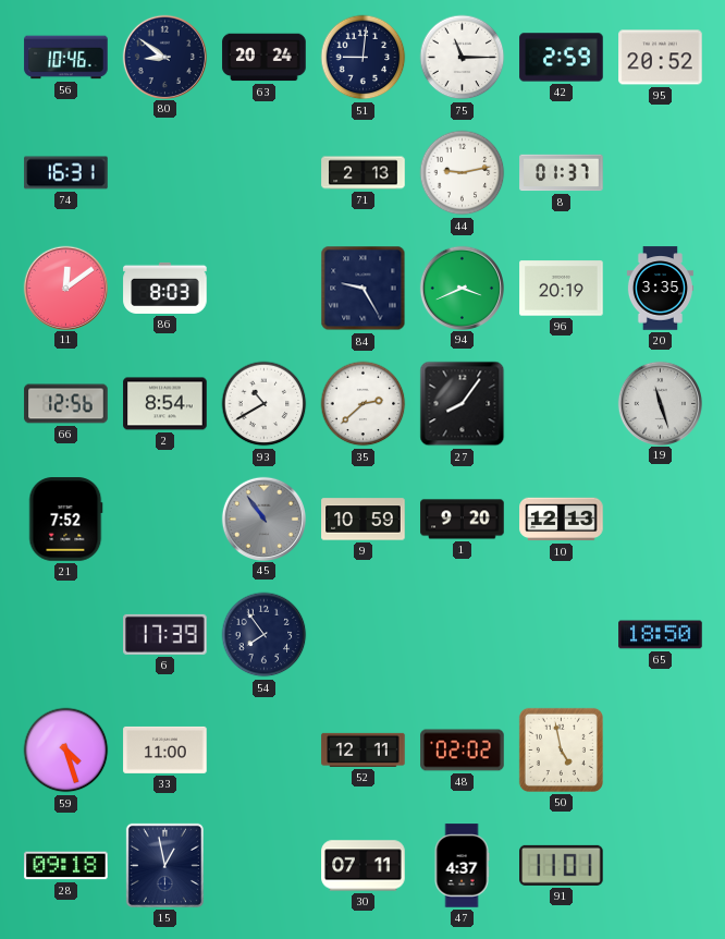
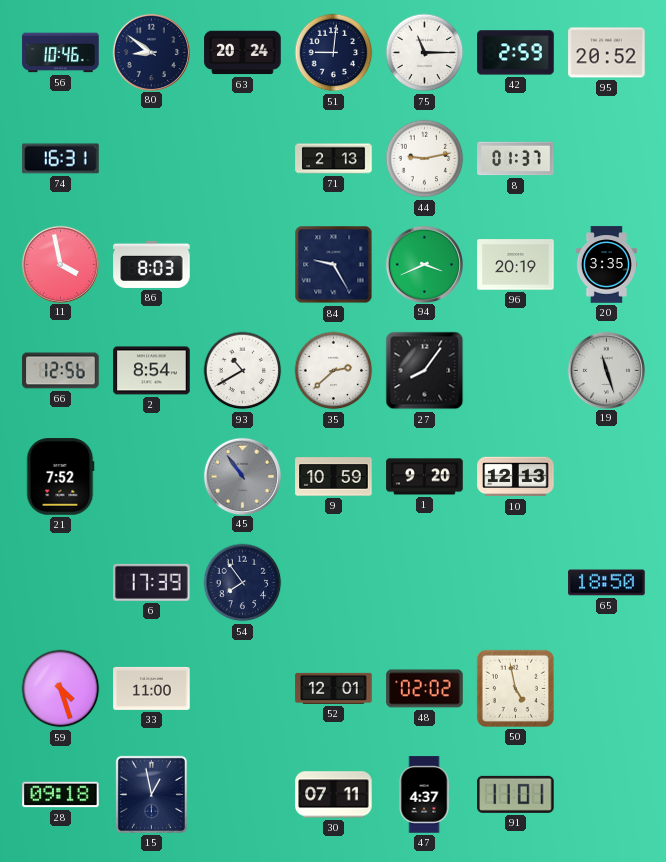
11: 12:09 -> 3:58
52: 12:11 -> 12:01
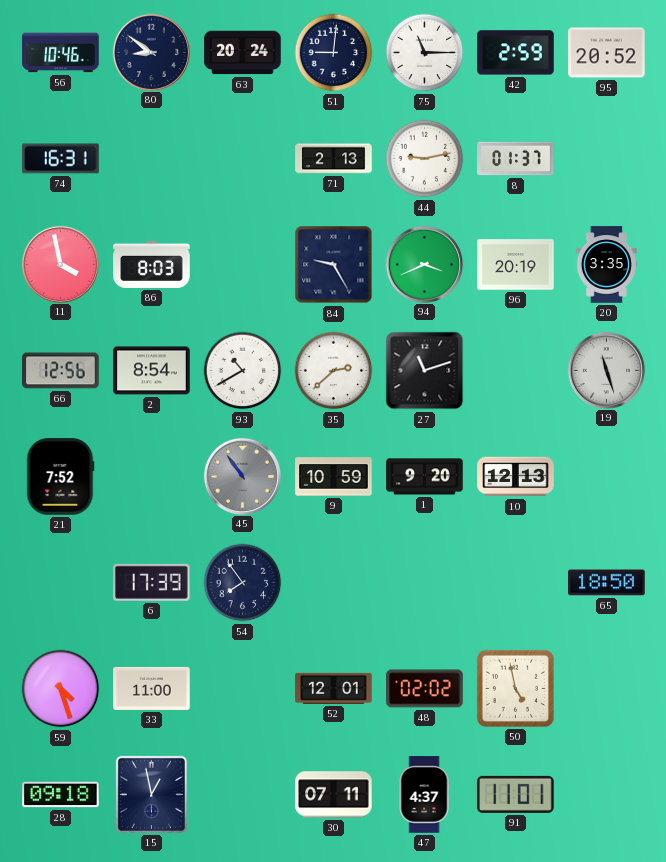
27: 8:06 -> 11:12
